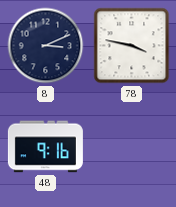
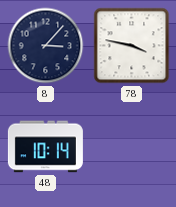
8: 3:11 -> 3:07
48: 9:16 -> 10:14
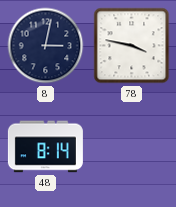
8: 3:07 -> 3:02
48: 10:14 -> 8:14
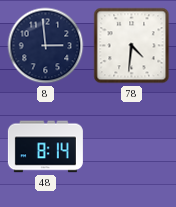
8: 3:02 -> 2:59
78: 3:47 -> 4:31
